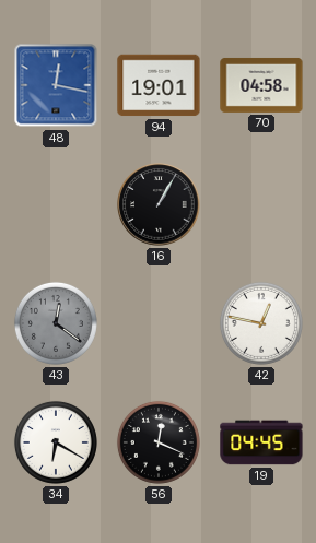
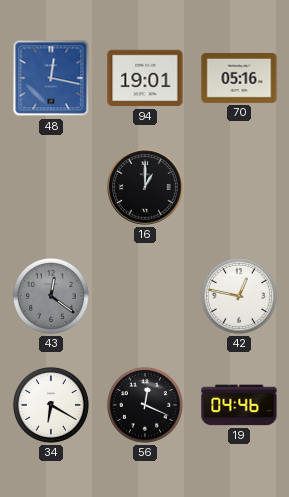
70: 04:58 -> 05:16
16: 1:05 -> 1:00
19: 04:45 -> 04:46
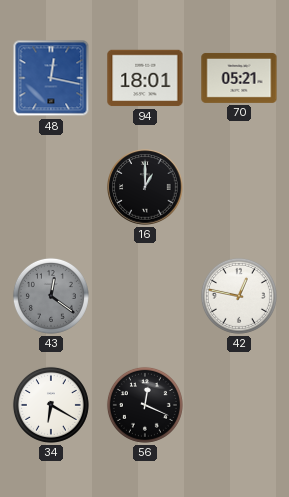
94: 19:01 -> 18:01
70: 05:16 -> 05:21
19: 04:46 -> none
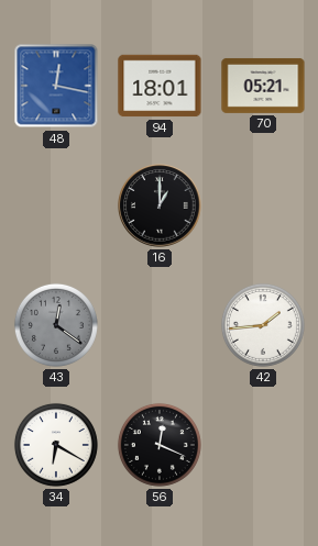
42: 12:47 -> 1:44
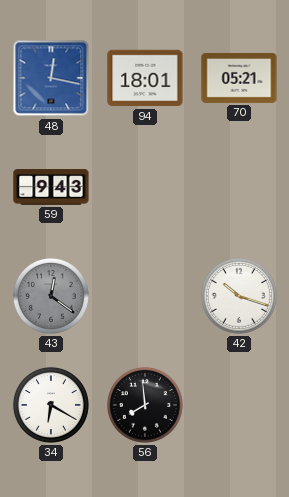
59: none -> 9:43
16: 1:00 -> none
42: 1:44 -> 10:18
56: 12:19 -> 7:59
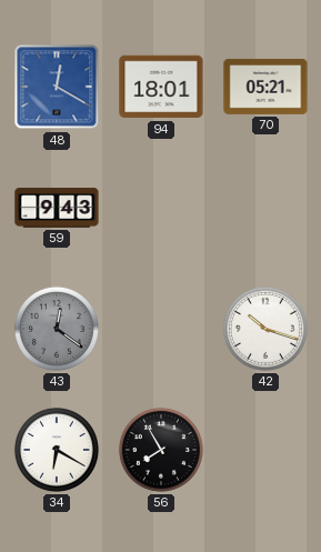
48: 12:17 -> 12:20
56: 7:59 -> 7:55
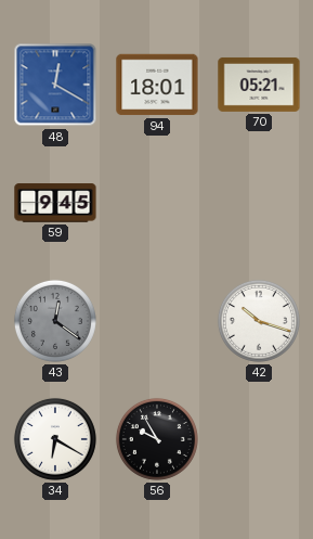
59: 9:43 -> 9:45
56: 7:55 -> 9:55
